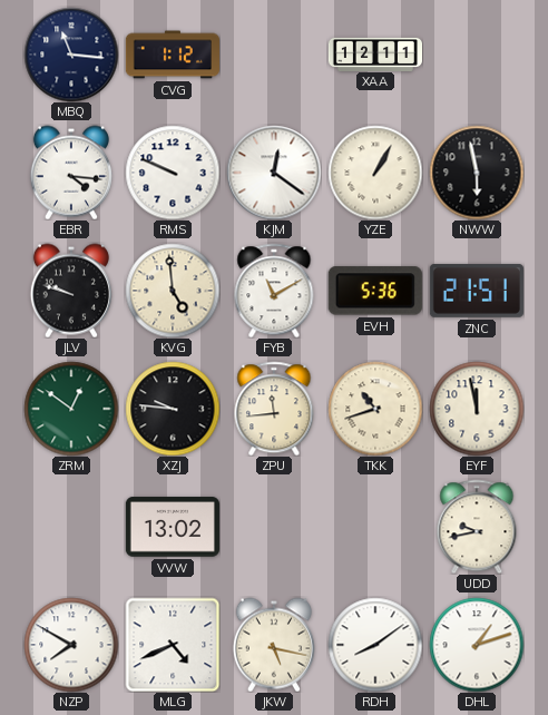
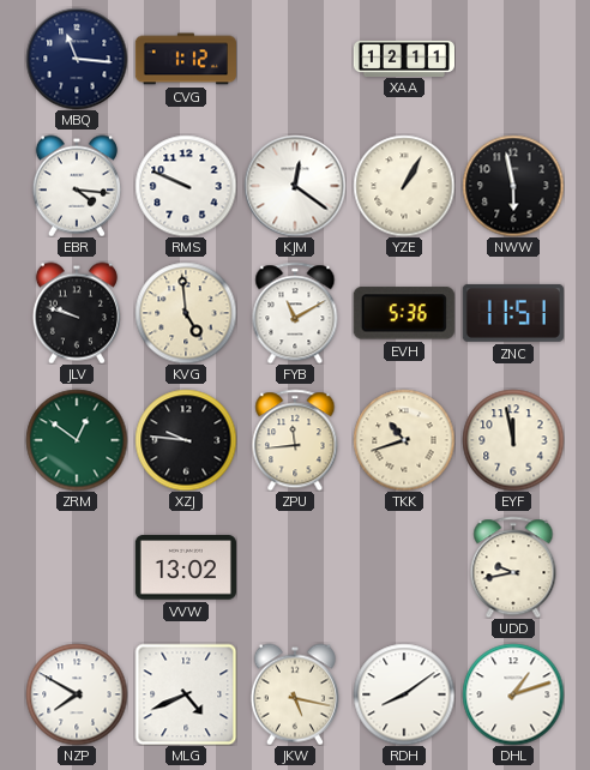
ZNC: 21:51 -> 11:51
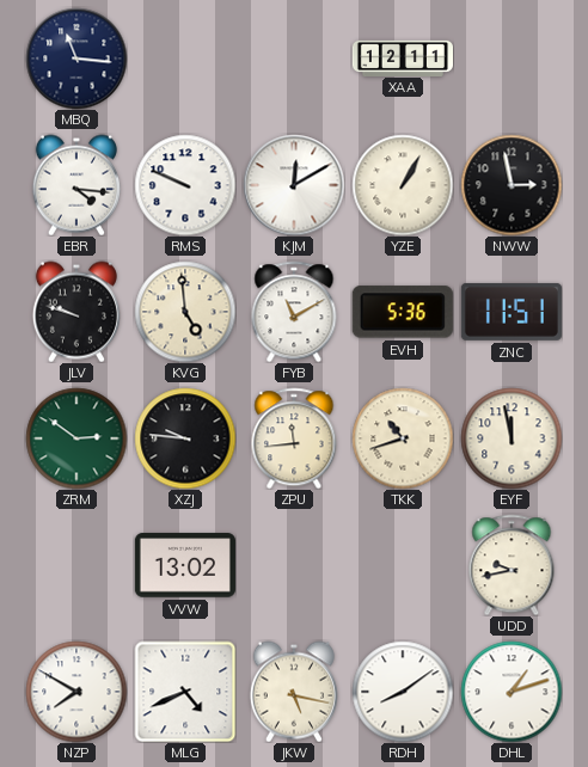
CVG: 1:12 -> none
KJM: 12:21 -> 12:10
NWW: 5:58 -> 2:58
ZRM: 12:51 -> 2:51
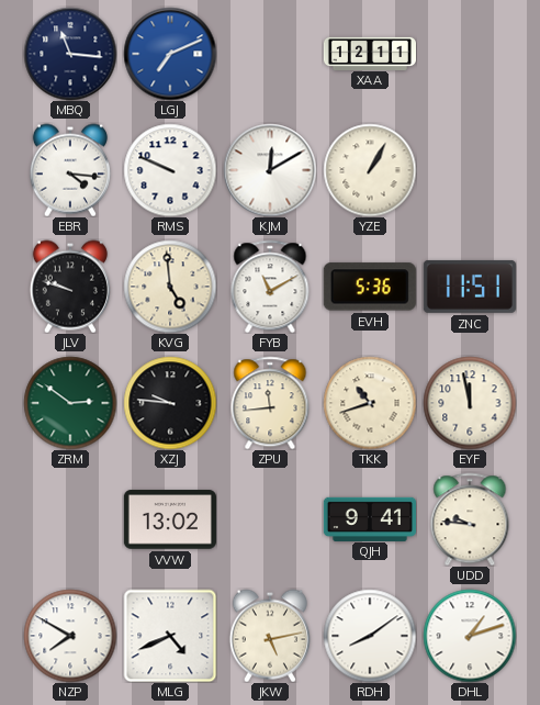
LGJ: none -> 7:11
NWW: 2:58 -> none
QJH: none -> 9:41
UDD: 9:43 -> 9:46
JKW: 5:17 -> 5:13
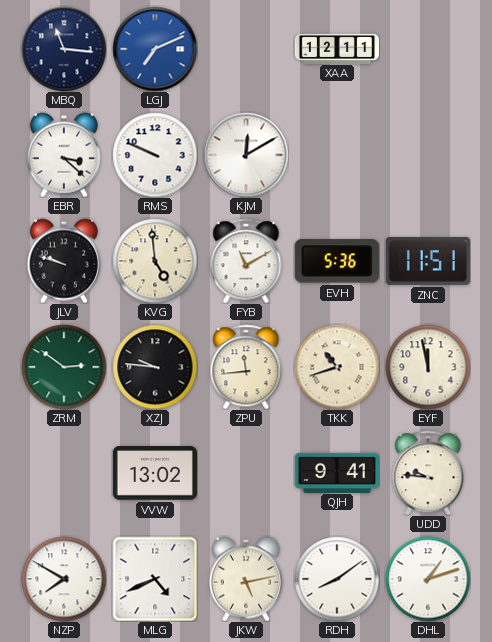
EBR: 4:16 -> 3:22
YZE: 1:05 -> none
